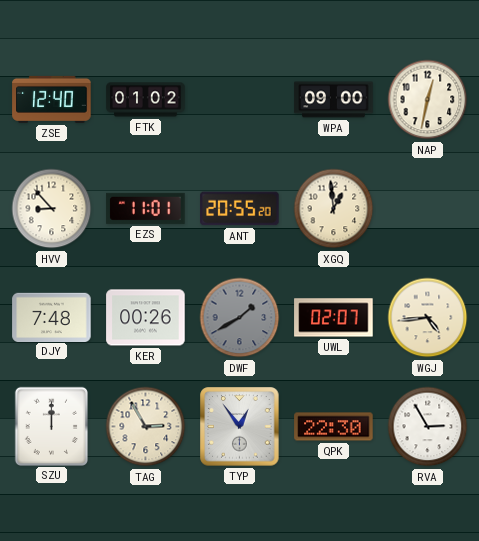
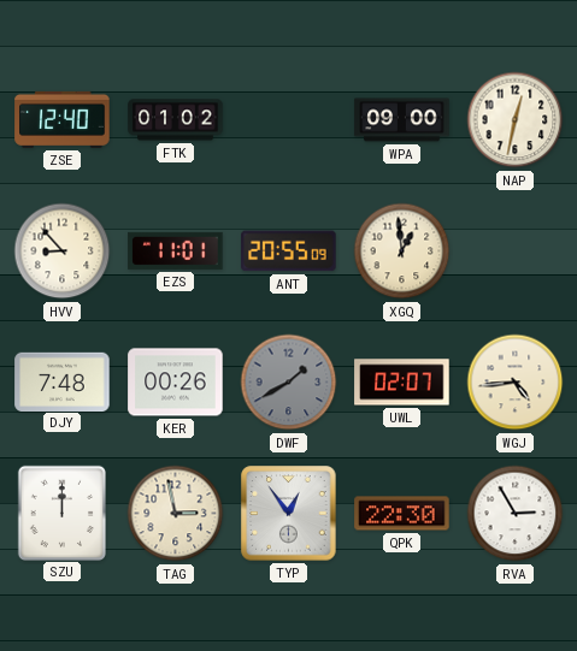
ANT: 20:55:20 -> 20:55:09
TAG: 2:55 -> 2:58
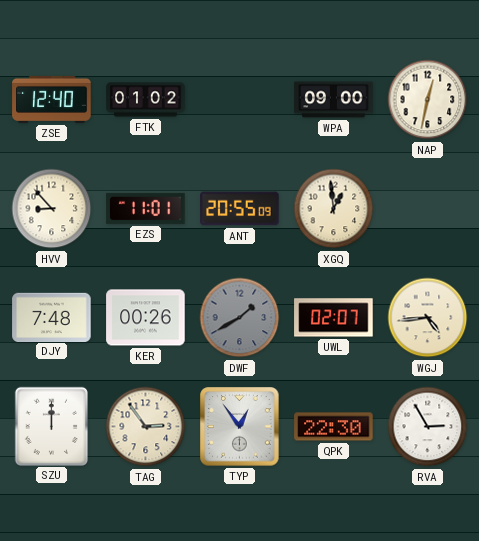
TAG: 2:58 -> 2:54
